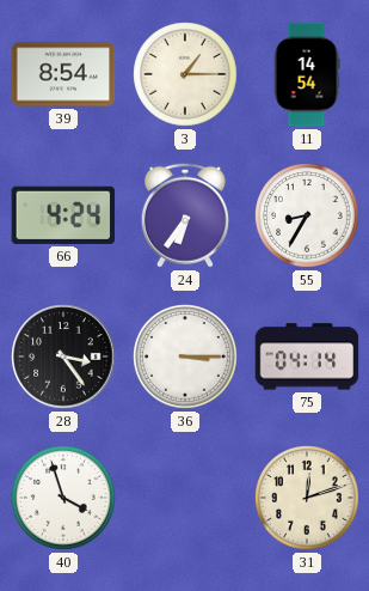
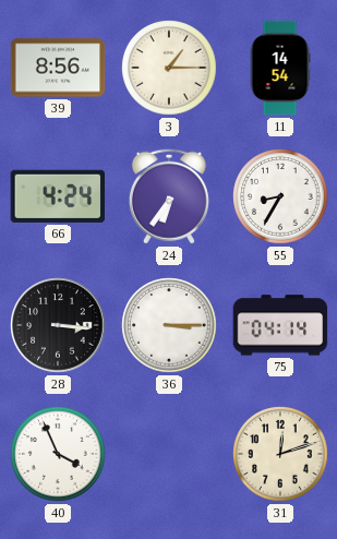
39: 8:54 -> 8:56
28: 3:24 -> 3:16
40: 3:57 -> 3:56
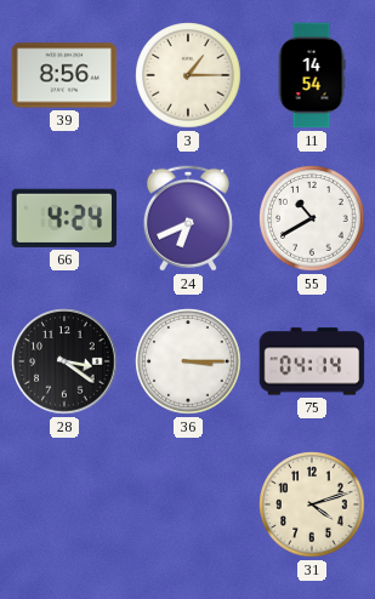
24: 6:36 -> 6:41
55: 8:35 -> 10:40
28: 3:16 -> 3:21
40: 3:56 -> none
31: 12:12 -> 4:12
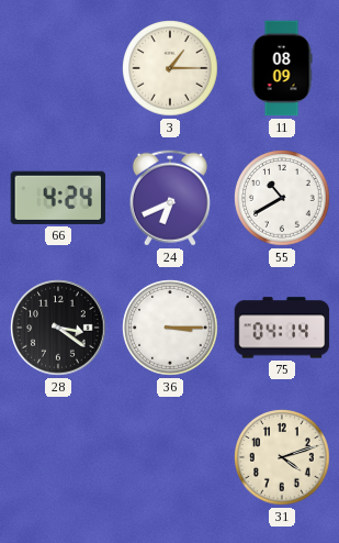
39: 8:56 -> none
11: 14:54 -> 08:09
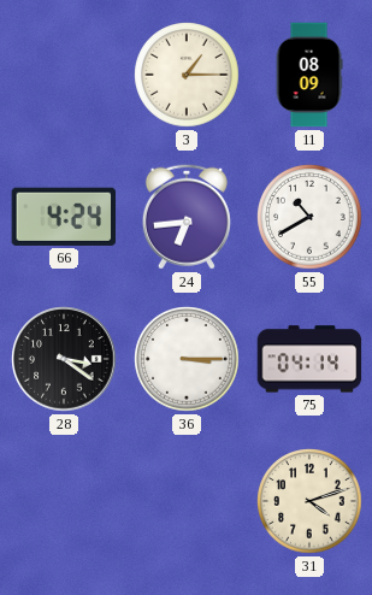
24: 6:41 -> 6:44
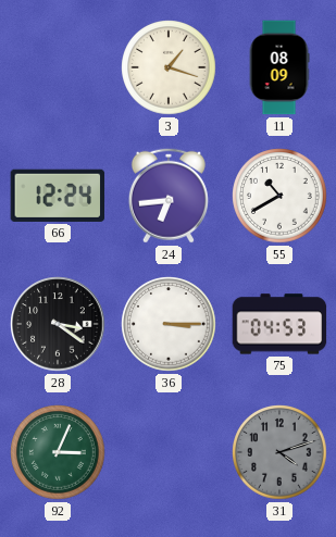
3: 1:15 -> 1:18
66: 4:24 -> 12:24
75: 04:14 -> 04:53
92: none -> 3:04
31 dial: cream -> grey
